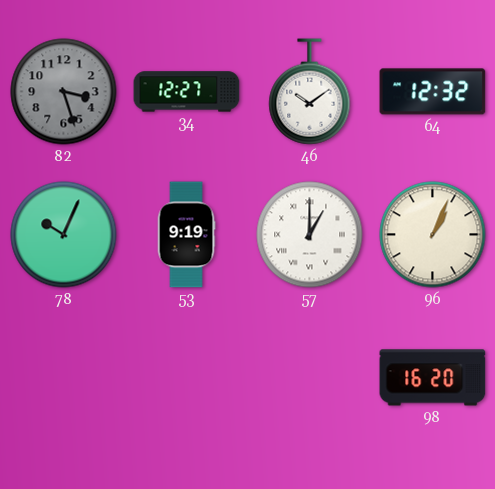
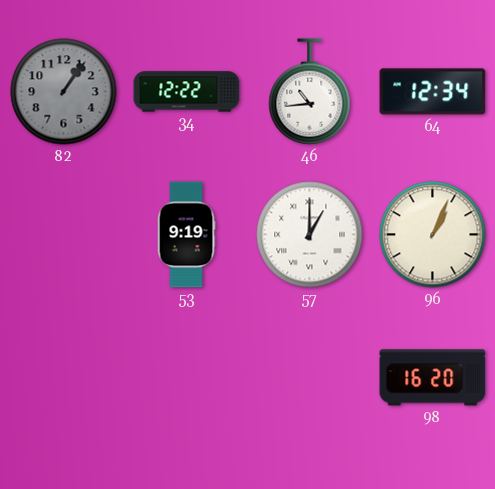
82: 3:27 -> 1:06
34: 12:27 -> 12:22
46: 10:09 -> 10:44
64: 12:32 -> 12:34
78: 10:04 -> none
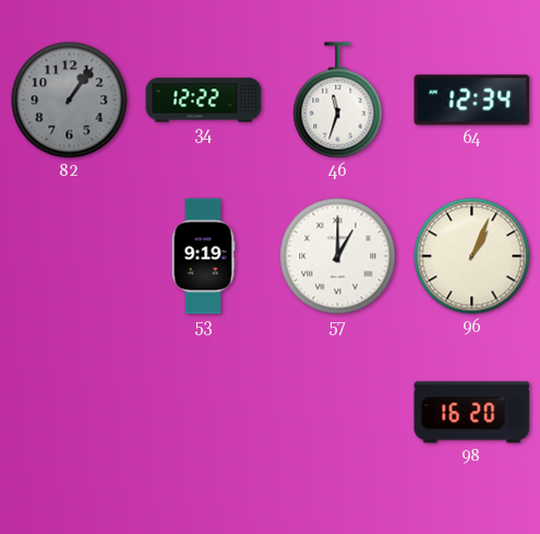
46: 10:44 -> 11:33
